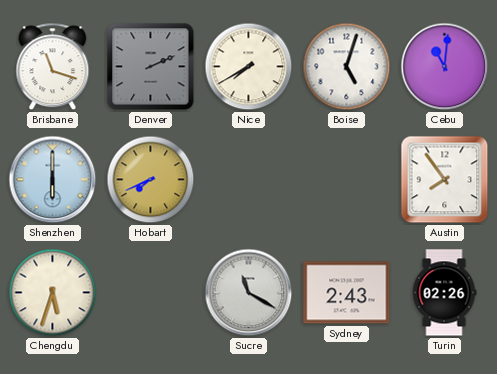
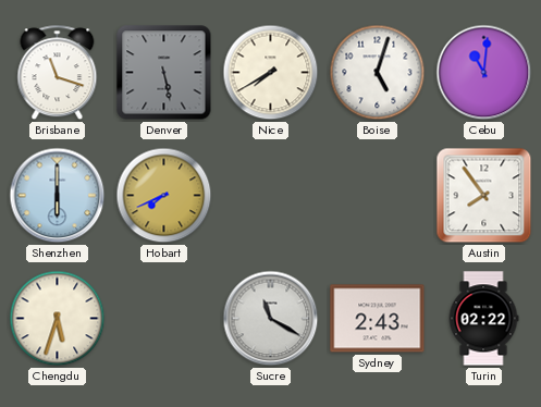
Denver: 2:11 -> 5:28
Turin: 02:26 -> 02:22
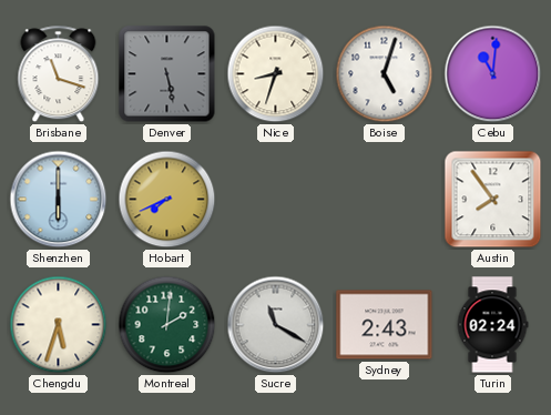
Nice: 7:40 -> 8:33
Montreal: none -> 2:01
Turin: 02:22 -> 02:24
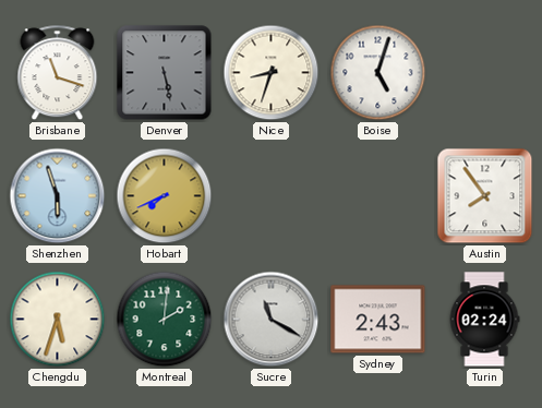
Cebu: 11:01 -> none
Shenzhen: 6:00 -> 5:57
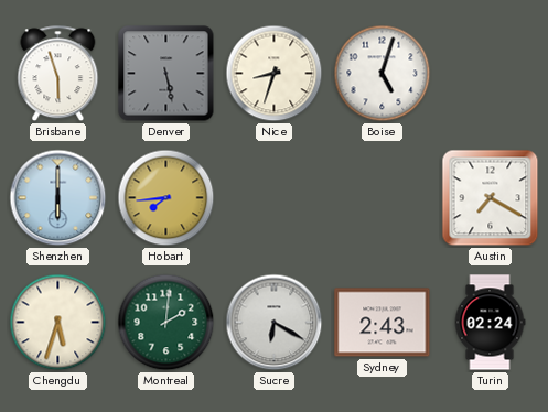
Brisbane: 11:18 -> 5:57
Shenzhen: 5:57 -> 6:00
Hobart: 7:41 -> 7:44
Austin: 7:54 -> 7:20
Sucre: 11:20 -> 6:20
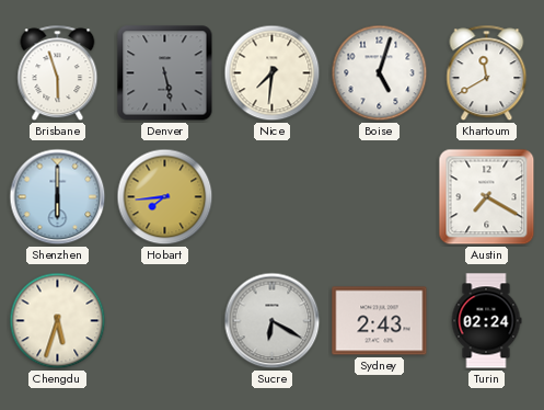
Nice: 8:33 -> 7:31
Khartoum: none -> 11:40
Montreal: 2:01 -> none
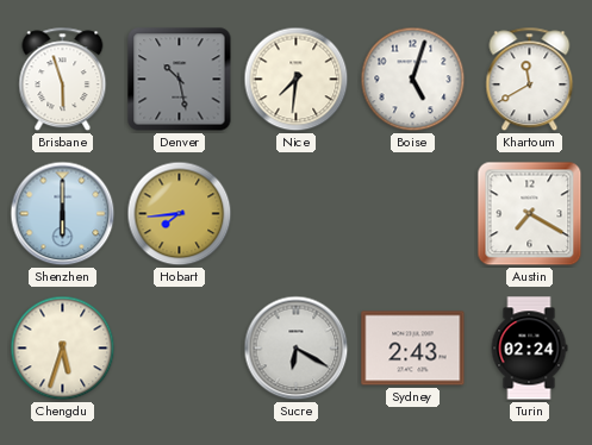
Denver: 5:28 -> 10:28
